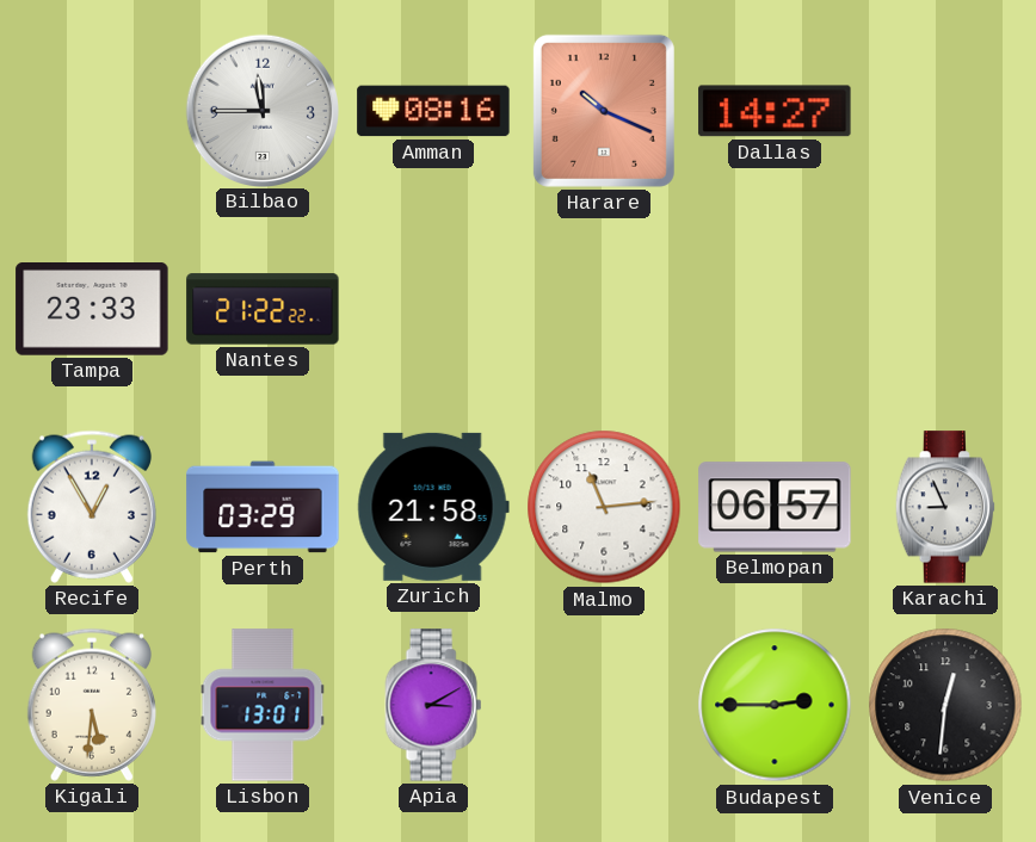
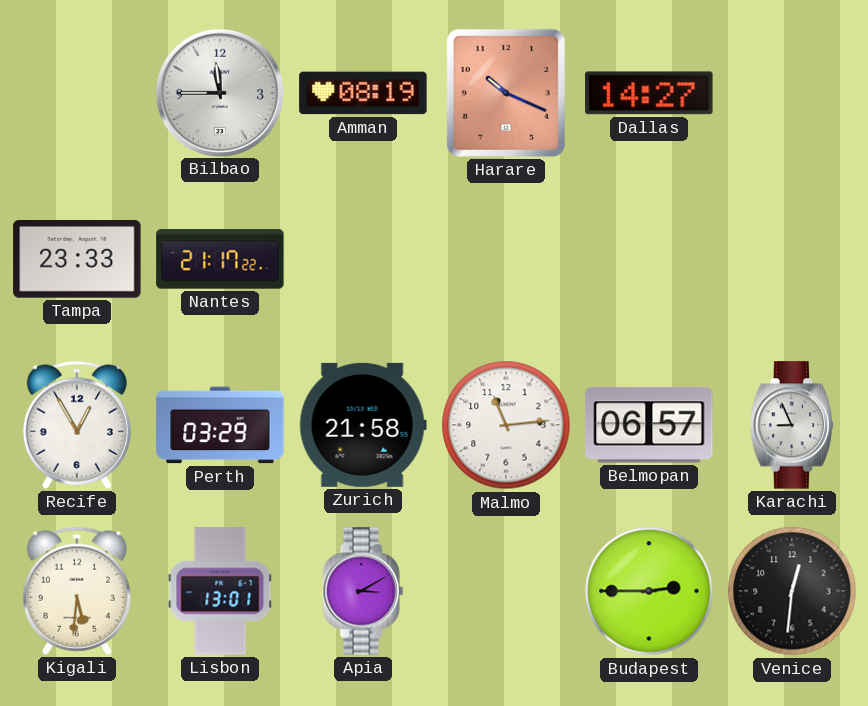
Amman: 08:16 -> 08:19
Nantes: 21:22 -> 21:17
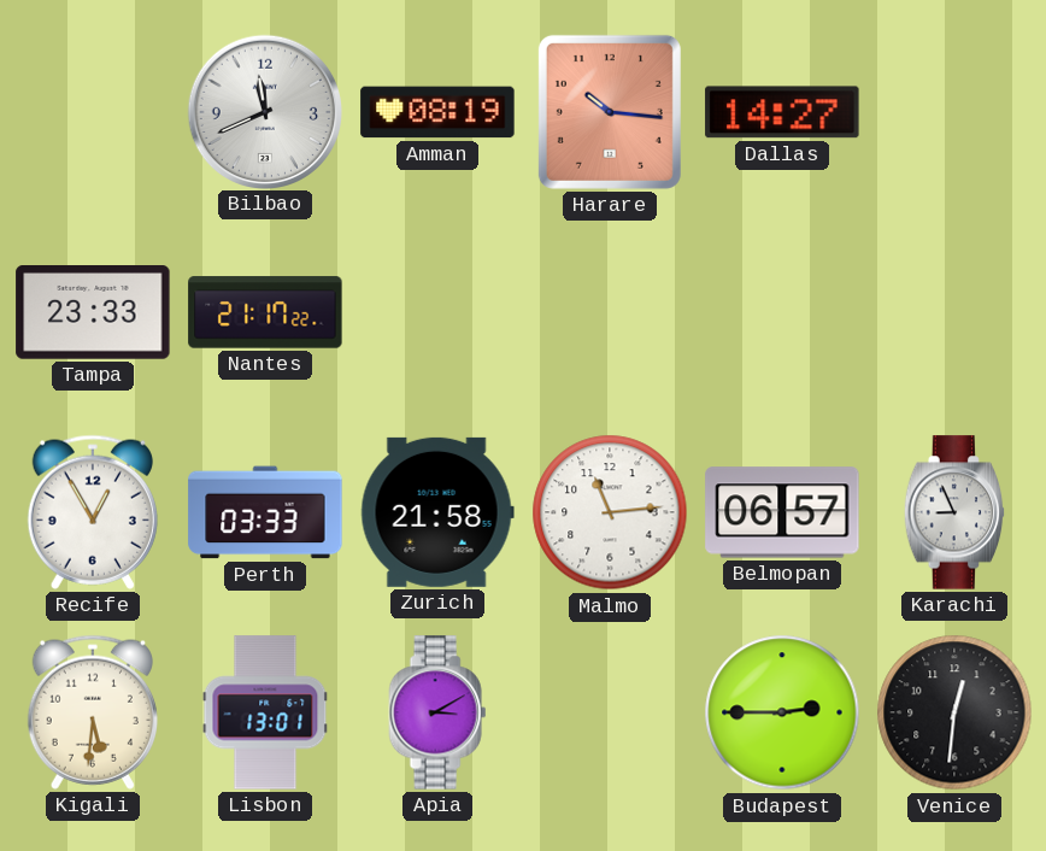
Bilbao: 11:45 -> 11:41
Harare: 10:19 -> 10:16
Perth: 03:29 -> 03:33
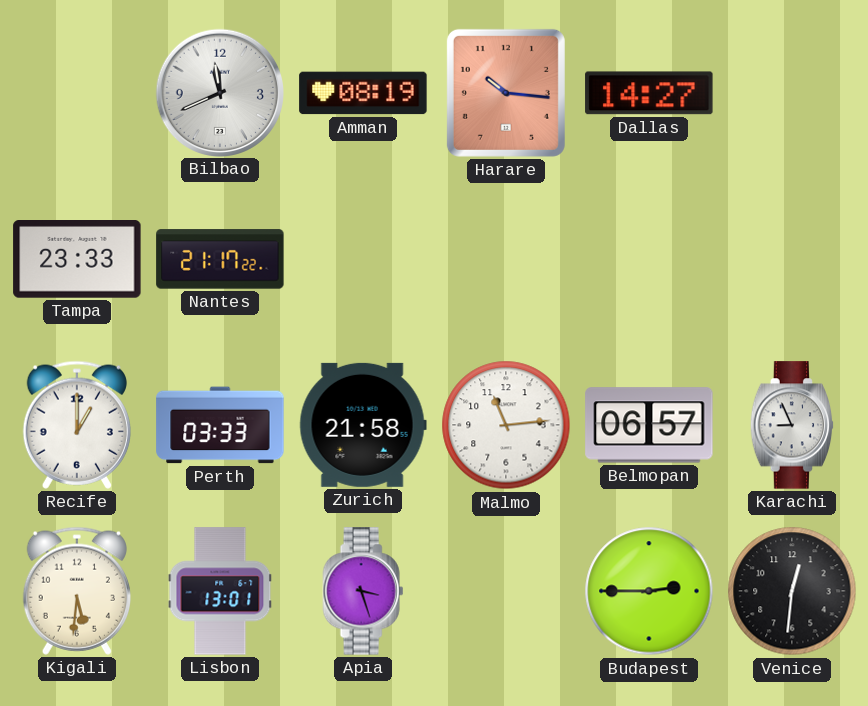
Recife: 12:55 -> 1:00
Apia: 3:10 -> 3:27
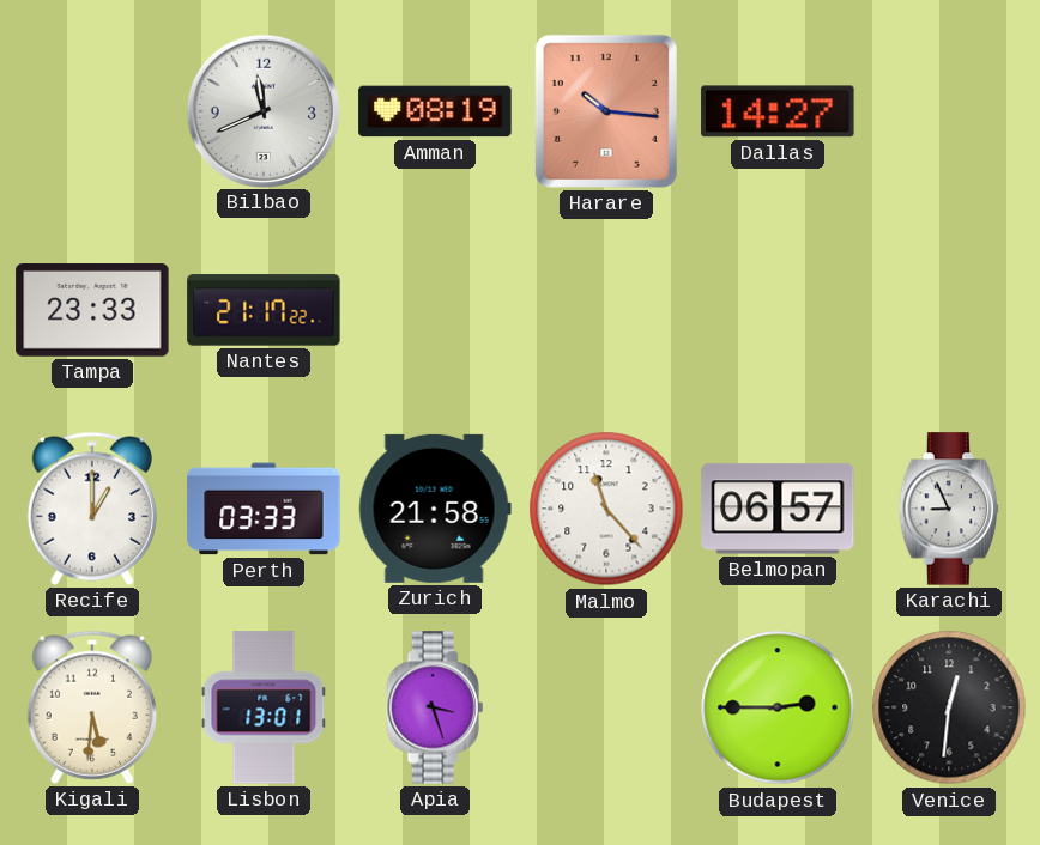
Malmo: 11:14 -> 11:23
